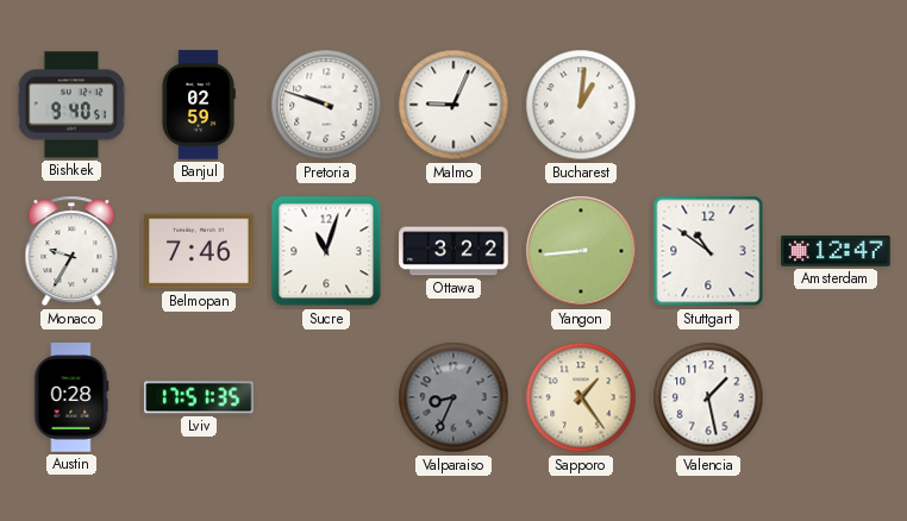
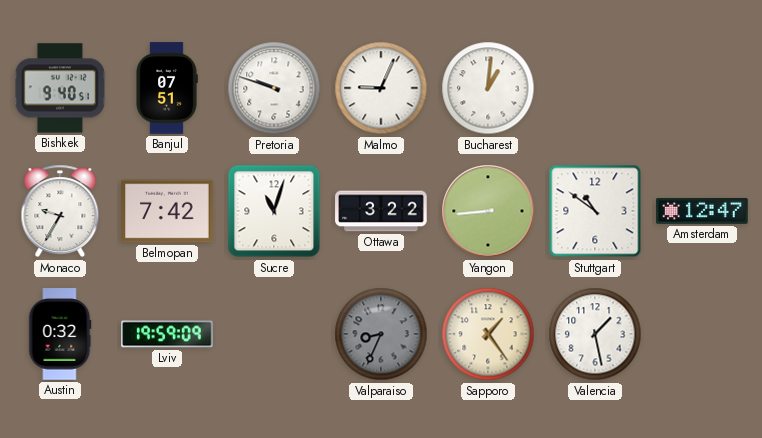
Banjul: 02:59 -> 07:51
Belmopan: 7:46 -> 7:42
Austin: 0:28 -> 0:32
Lviv: 17:51 -> 19:59
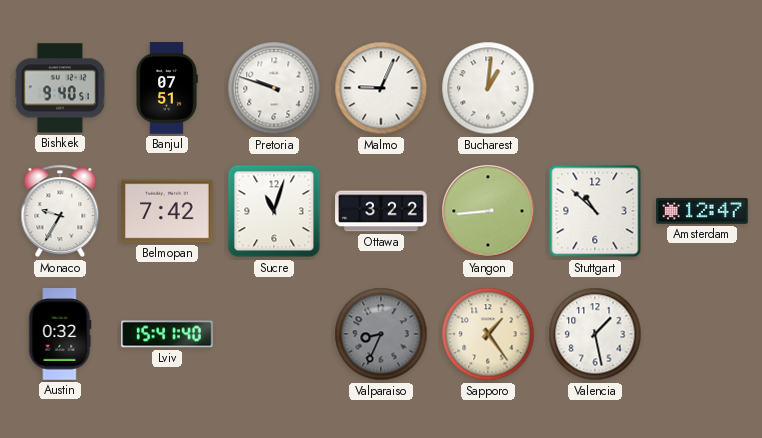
Stuttgart: 10:51 -> 10:52
Lviv: 19:59 -> 15:41
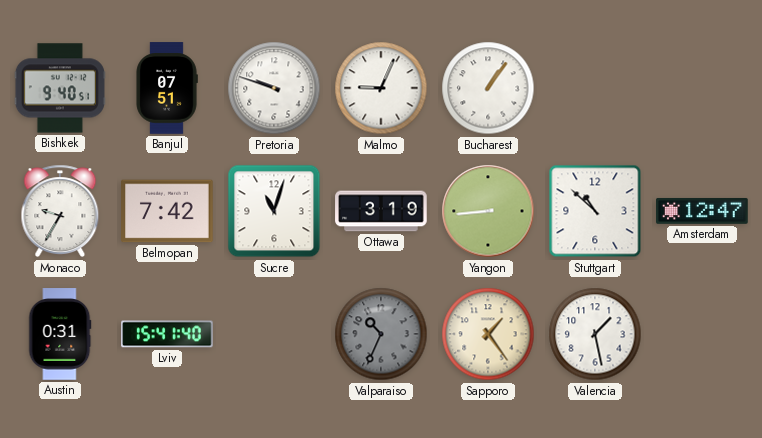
Bucharest: 1:01 -> 1:06
Ottawa: 3:22 -> 3:19
Austin: 0:32 -> 0:31
Valparaiso: 8:34 -> 10:34
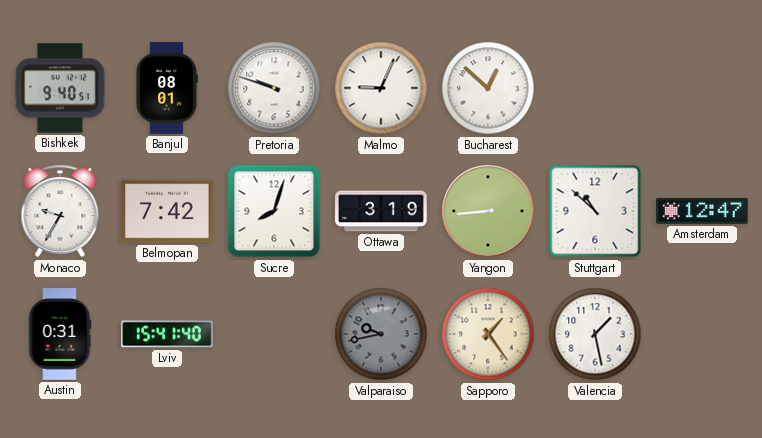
Banjul: 07:51 -> 08:01
Bucharest: 1:06 -> 12:52
Sucre: 11:03 -> 8:03
Valparaiso: 10:34 -> 9:43
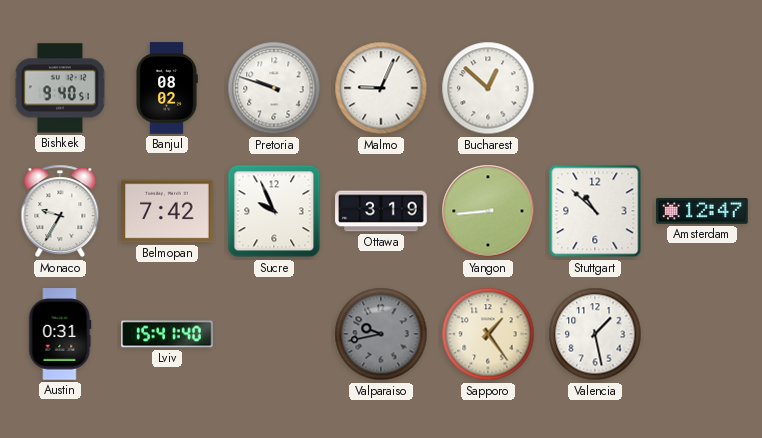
Banjul: 08:01 -> 08:02
Sucre: 8:03 -> 9:56
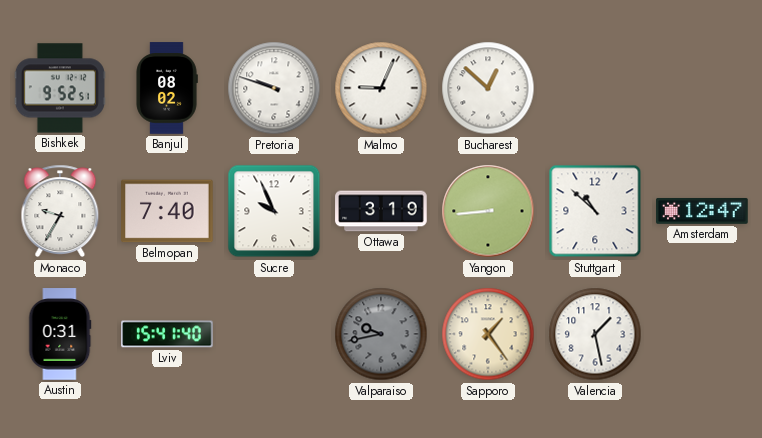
Bishkek: 9:40 -> 9:52
Belmopan: 7:42 -> 7:40
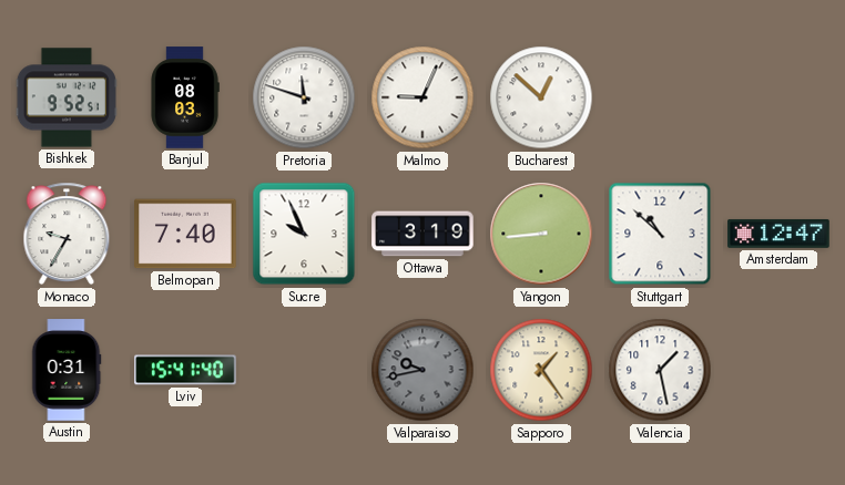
Banjul: 08:02 -> 08:03
Pretoria: 9:48 -> 11:48
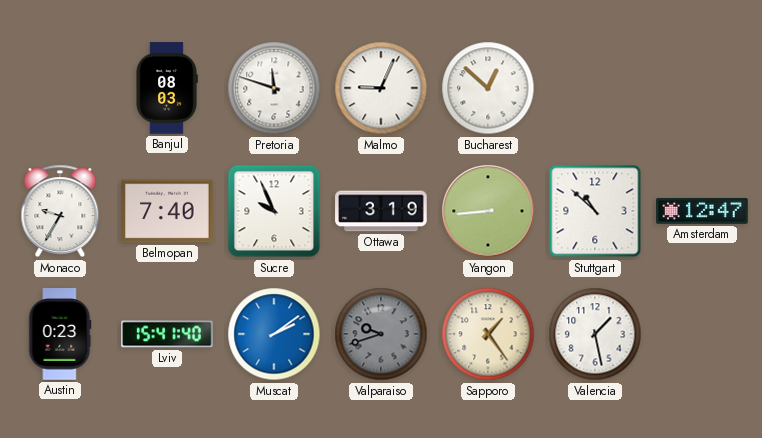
Bishkek: 9:52 -> none
Austin: 0:31 -> 0:23
Muscat: none -> 2:09
Valparaiso: 9:43 -> 9:42
